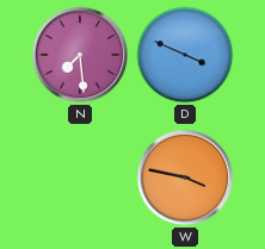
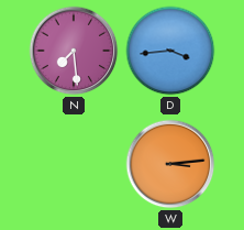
D: 3:49 -> 3:44
W: 3:47 -> 3:14
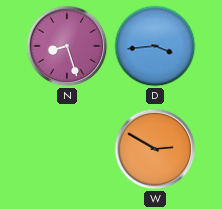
N: 7:29 -> 8:27
W: 3:14 -> 2:50
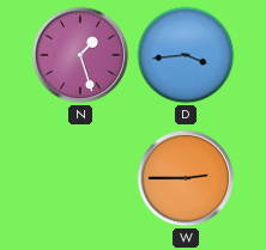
N: 8:27 -> 1:27
W: 2:50 -> 2:45
